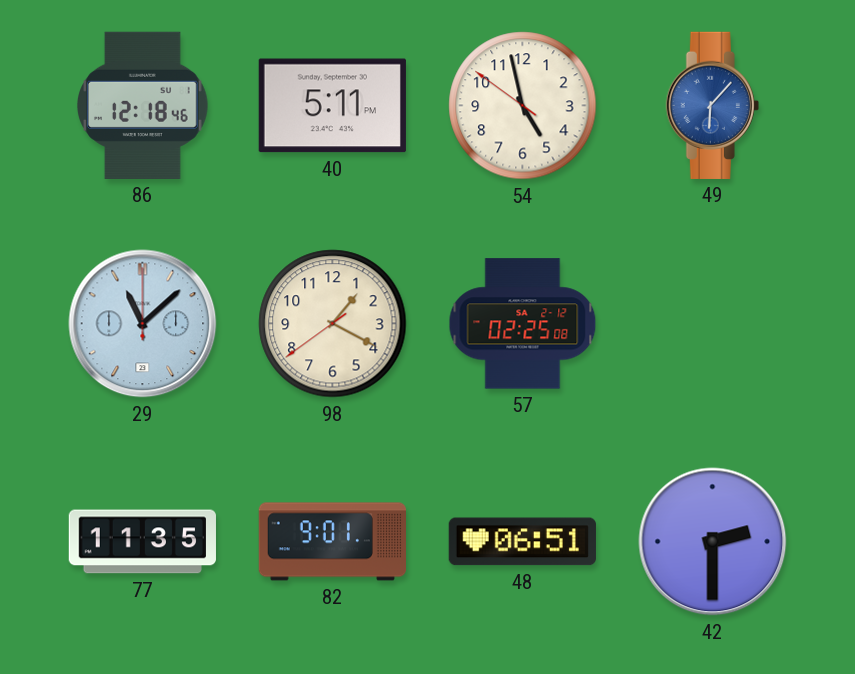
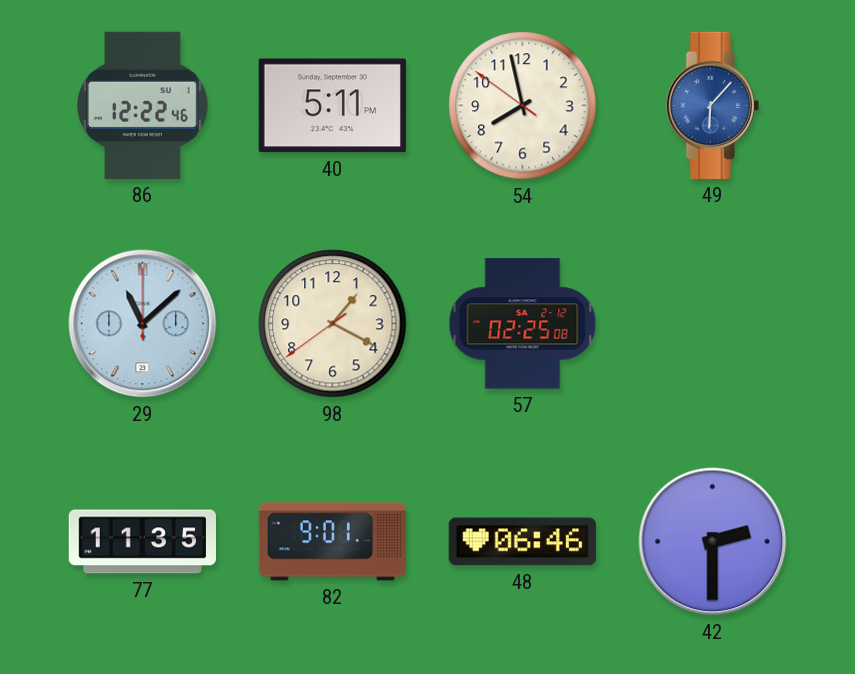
86: 12:18 -> 12:22
54: 4:57 -> 7:57
48: 06:51 -> 06:46
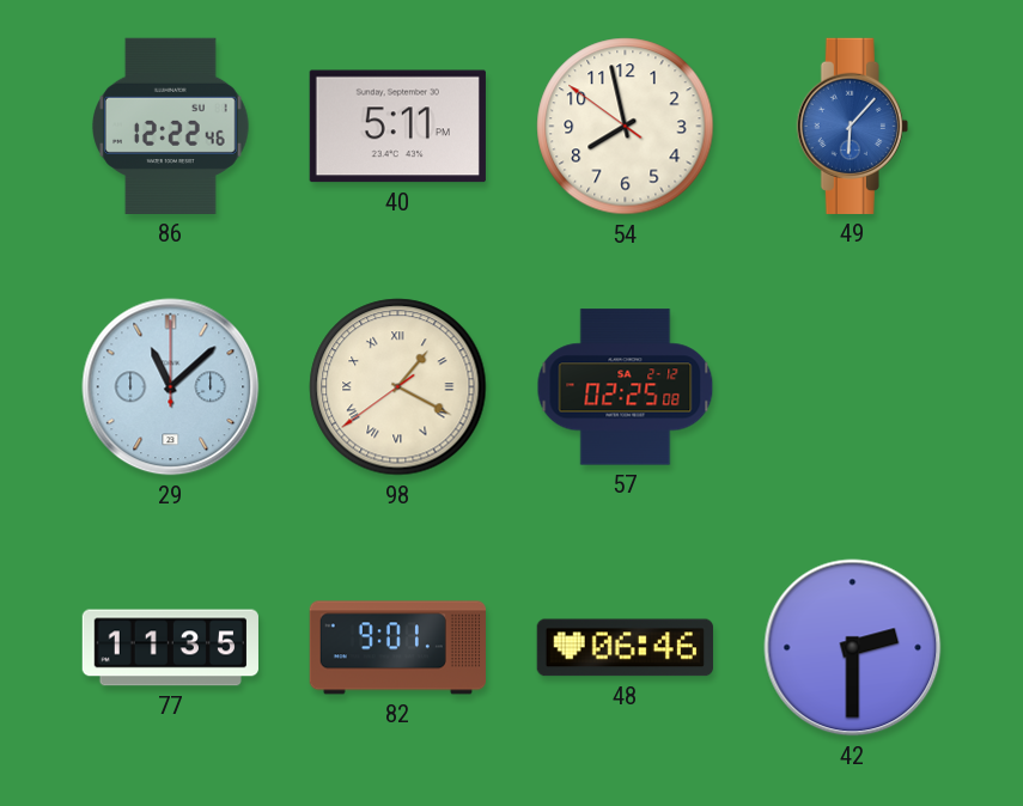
98 numerals: Arabic -> Roman
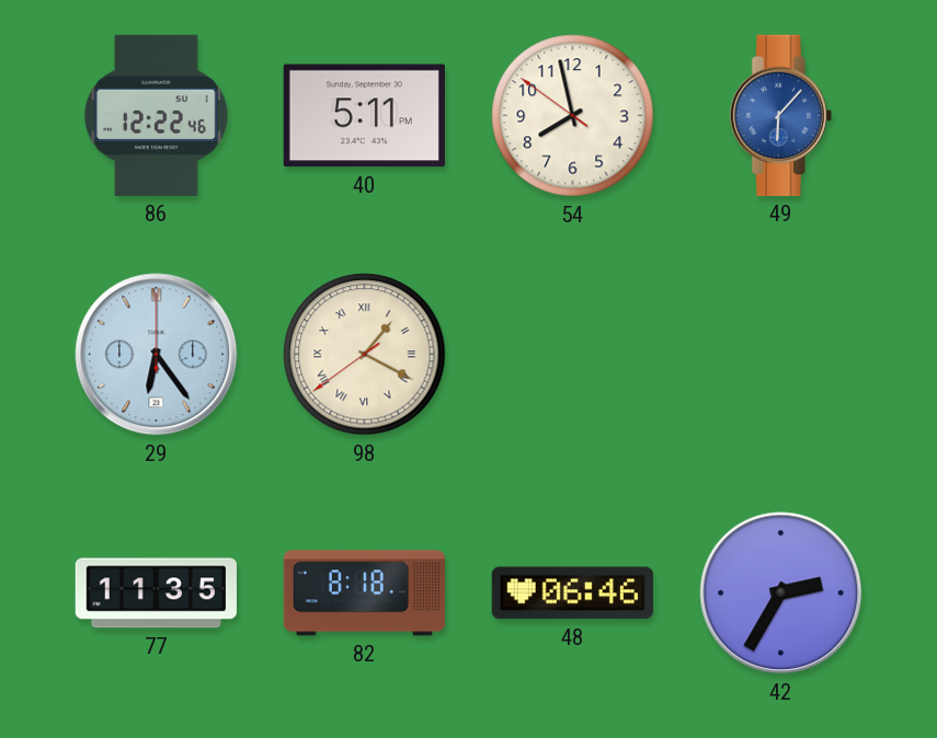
29: 11:08 -> 6:24
57: 02:25 -> none
82: 9:01 -> 8:18
42: 2:30 -> 2:35
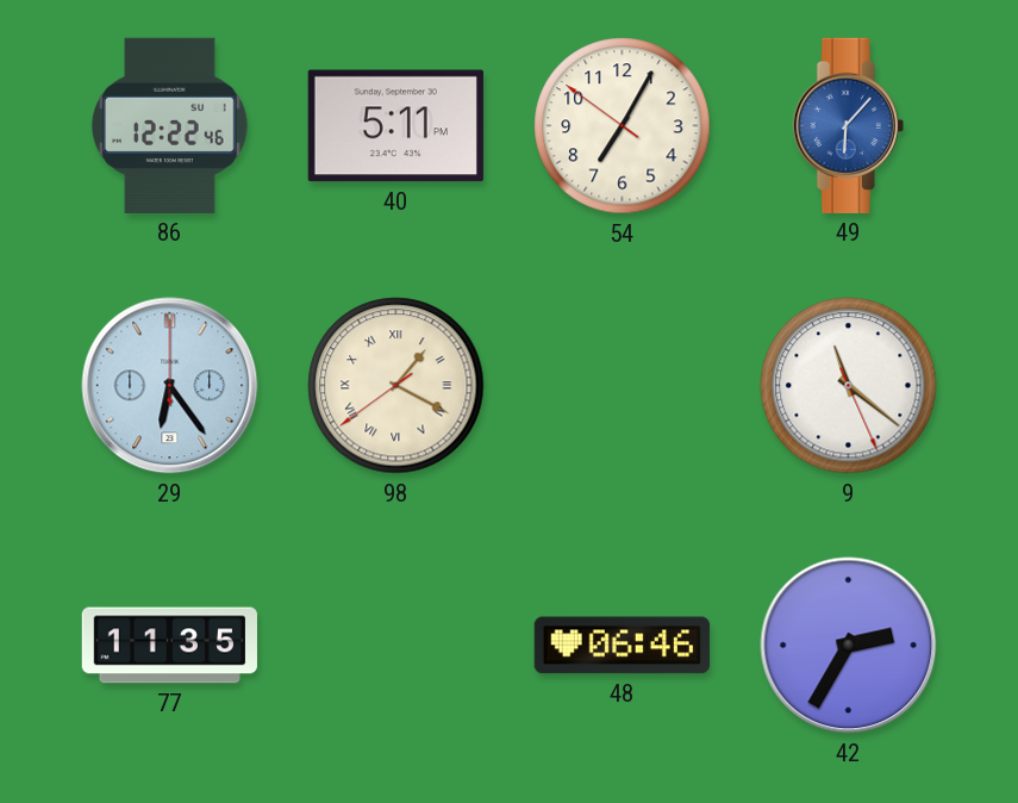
54: 7:57 -> 7:04
9: none -> 11:21
82: 8:18 -> none
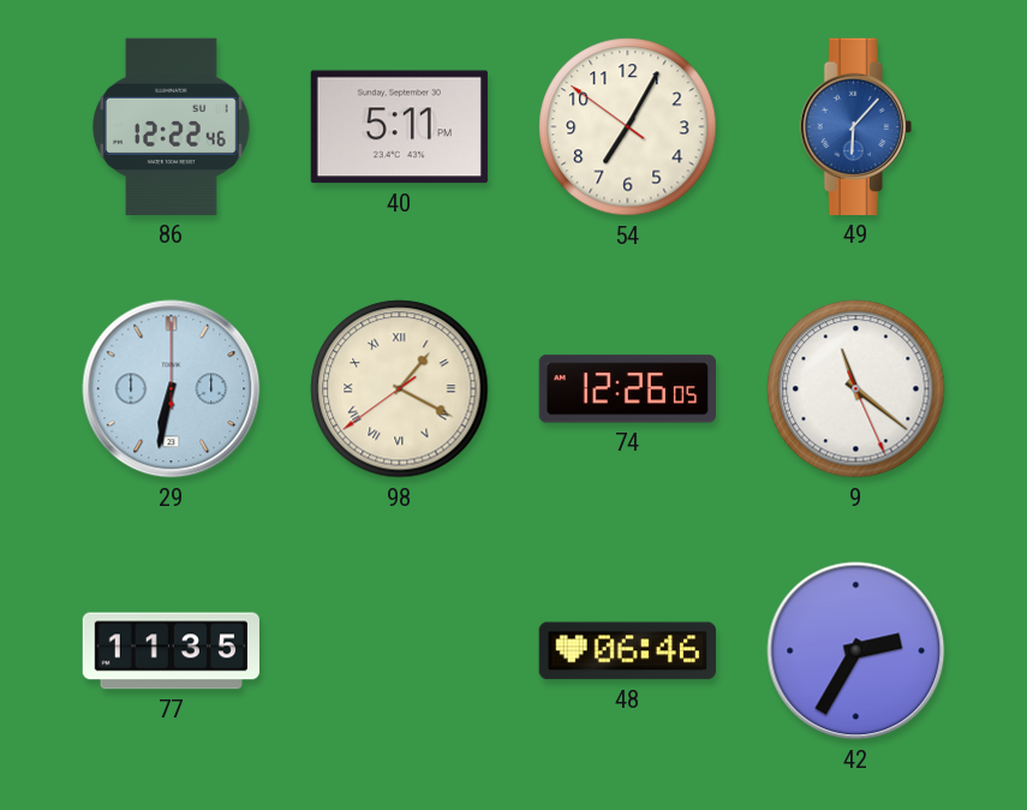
29: 6:24 -> 6:32
74: none -> 12:26
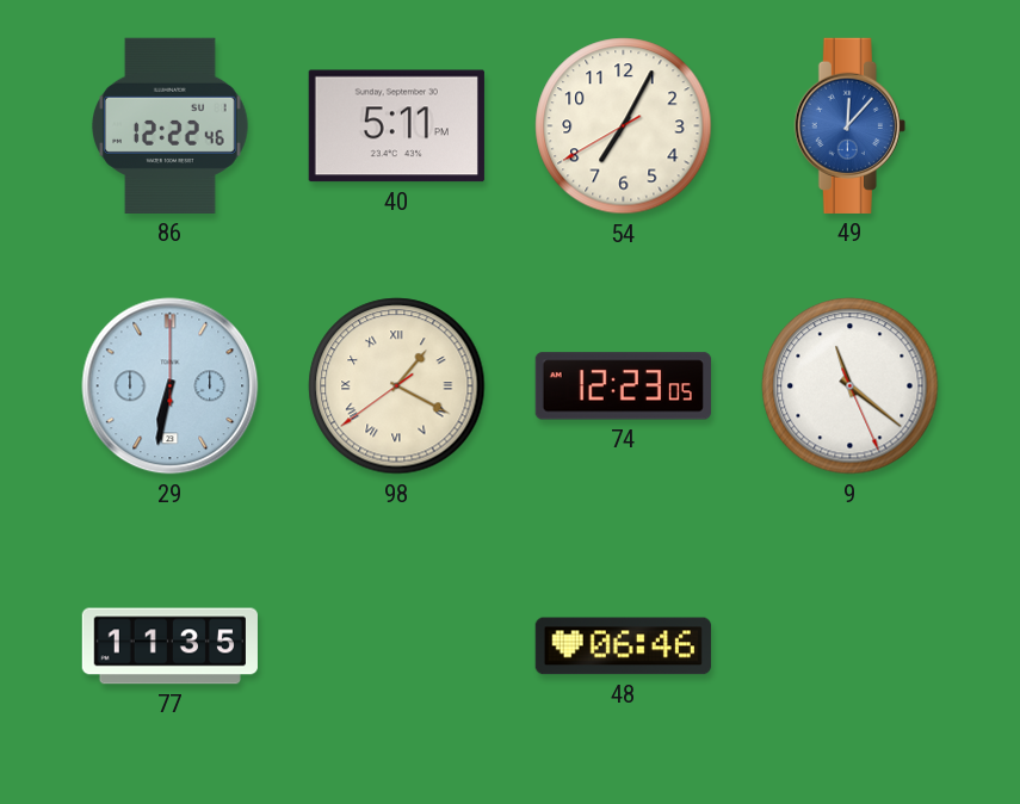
54: 7:04:51 -> 7:04:40
49: 6:07 -> 12:07
74: 12:26 -> 12:23
42: 2:35 -> none
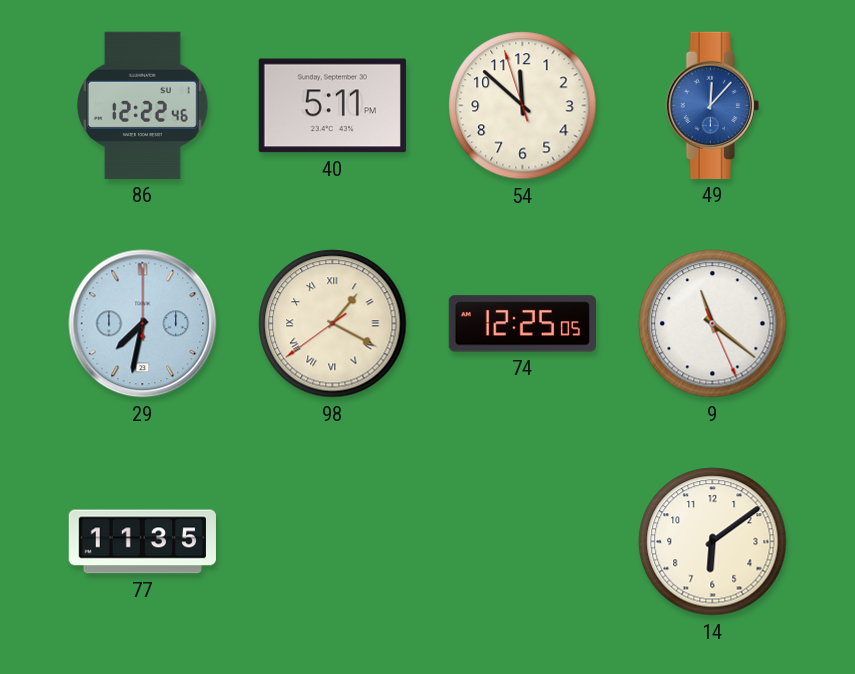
54: 7:04 -> 11:51
29: 6:32 -> 7:32
74: 12:23 -> 12:25
48: 06:46 -> none
14: none -> 6:09
